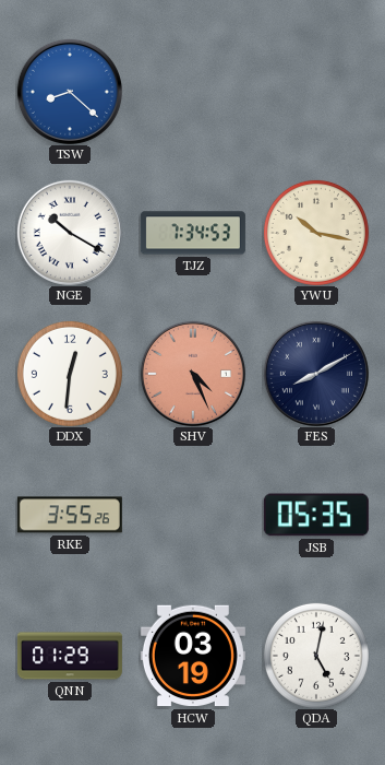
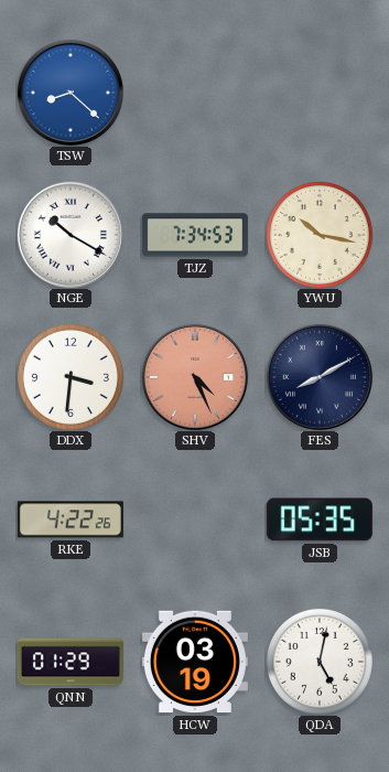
DDX: 12:31 -> 3:31
RKE: 3:55 -> 4:22
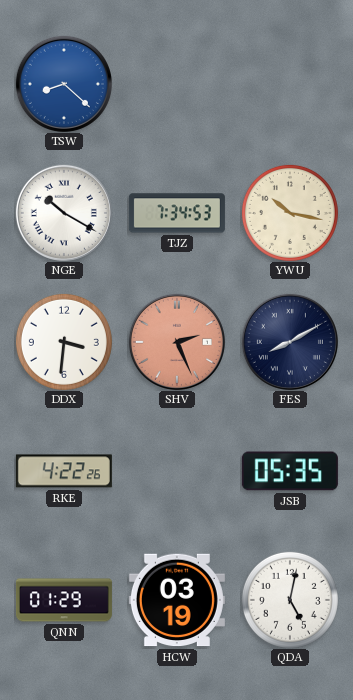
SHV: 4:26 -> 2:26
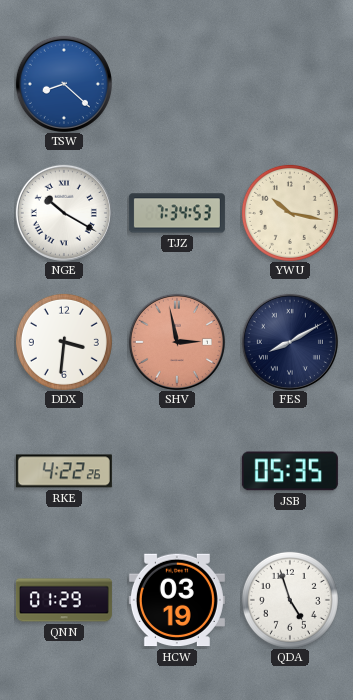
SHV: 2:26 -> 2:58
QDA: 5:02 -> 4:57
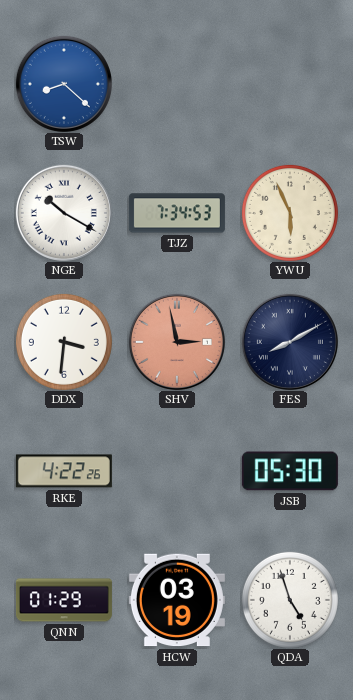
YWU: 10:17 -> 5:56
JSB: 05:35 -> 05:30
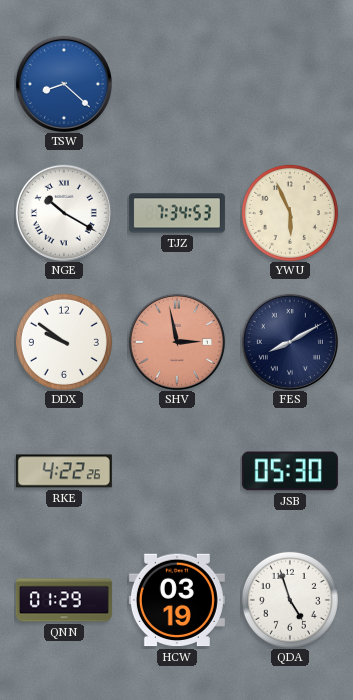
DDX: 3:31 -> 9:51
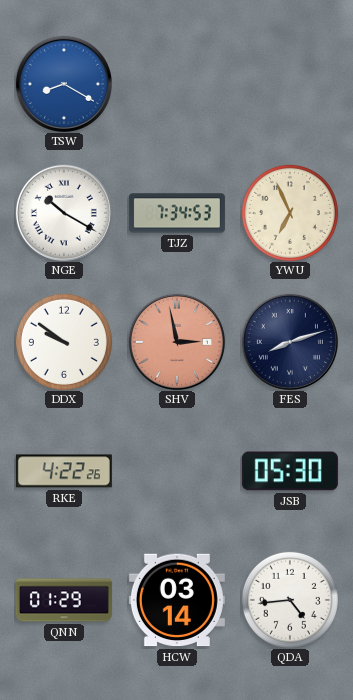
TSW: 8:22 -> 8:20
YWU: 5:56 -> 6:56
FES: 8:10 -> 8:12
HCW: 03:19 -> 03:14
QDA: 4:57 -> 4:44
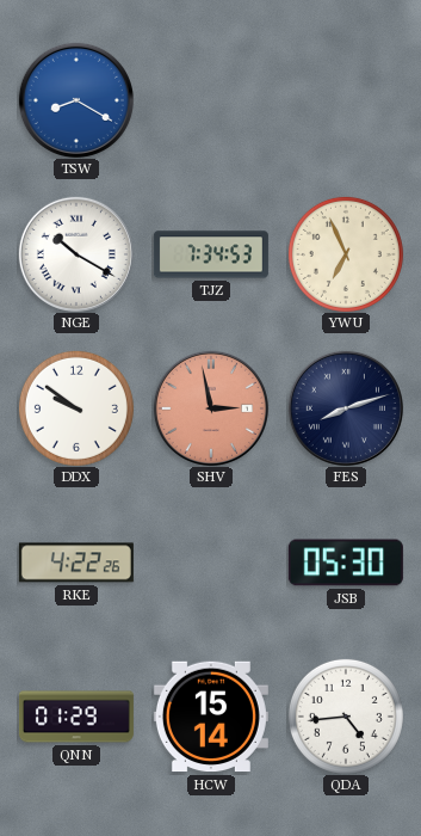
HCW: 03:14 -> 15:14
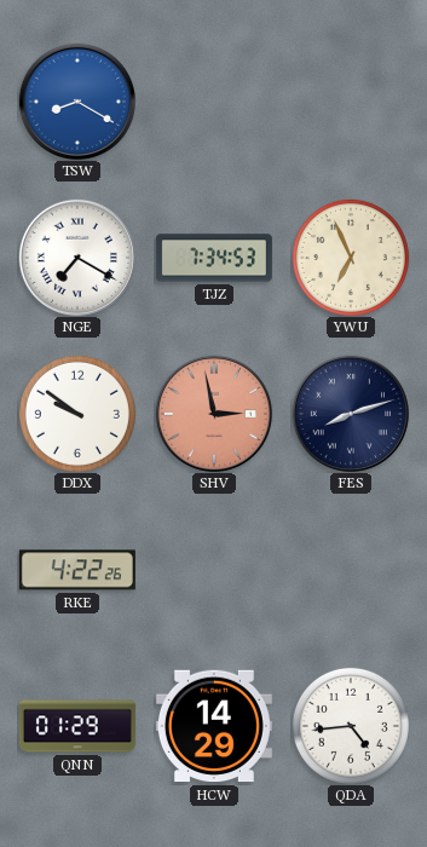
NGE: 10:20 -> 7:20
JSB: 05:30 -> none
HCW: 15:14 -> 14:29
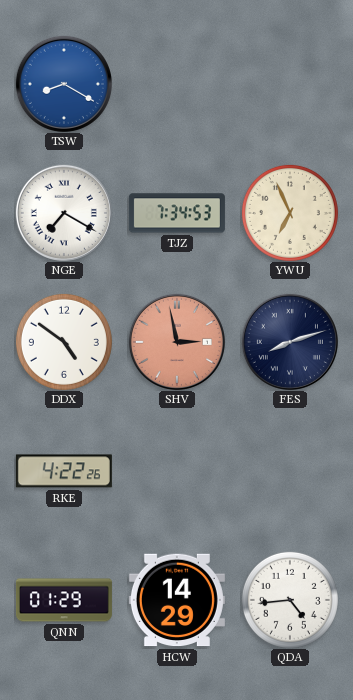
DDX: 9:51 -> 4:51
